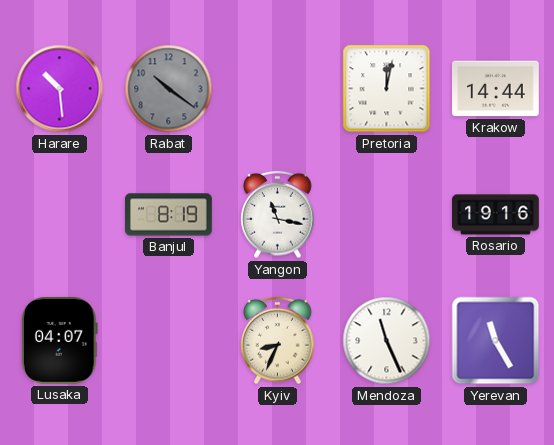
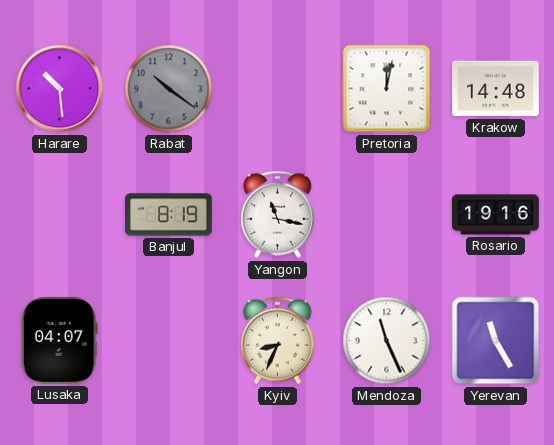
Krakow: 14:44 -> 14:48
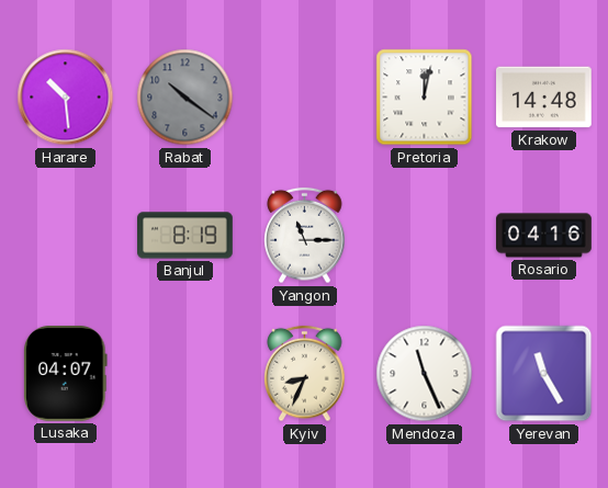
Yangon: 11:17 -> 11:15
Rosario: 19:16 -> 04:16
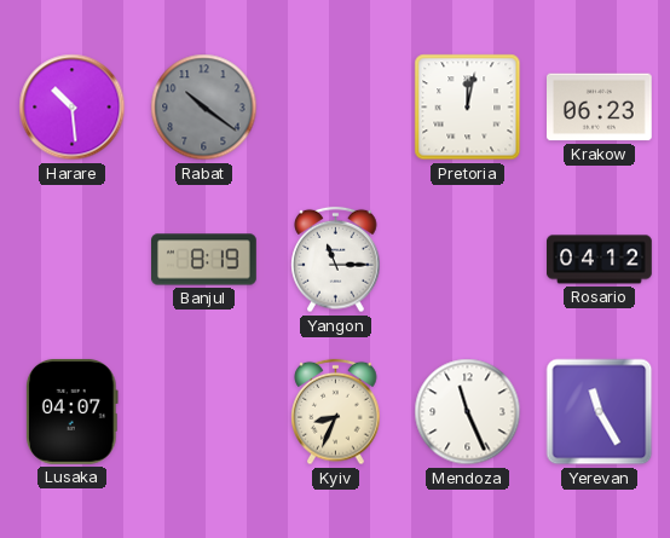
Krakow: 14:48 -> 06:23
Rosario: 04:16 -> 04:12
